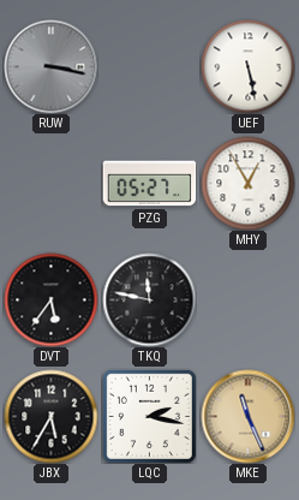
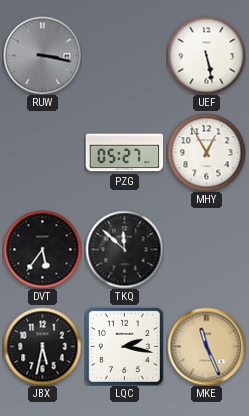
TKQ: 11:47 -> 11:52
JBX: 5:35 -> 5:32
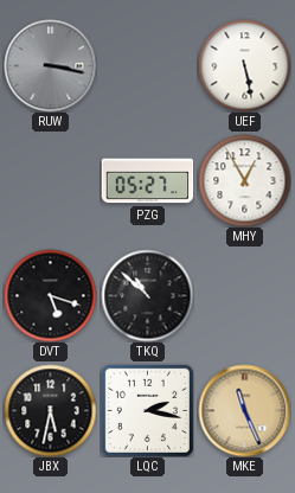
DVT: 5:36 -> 5:18
TKQ: 11:52 -> 10:52
